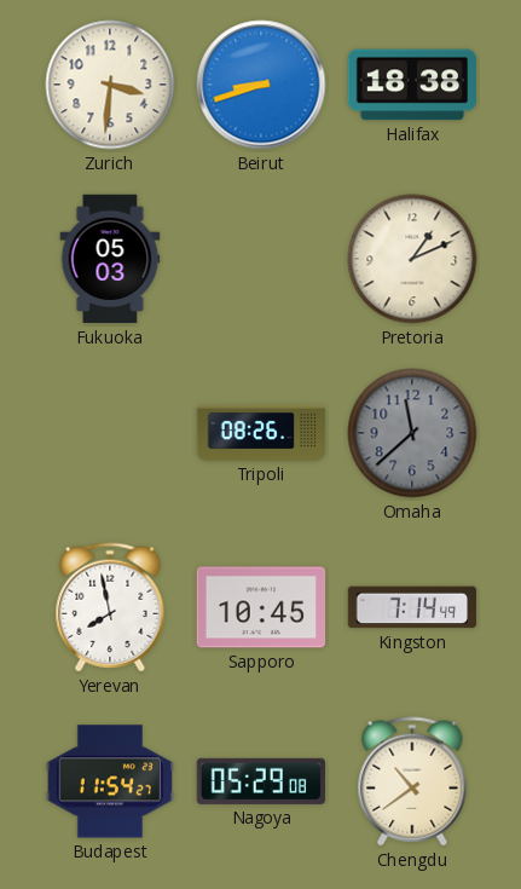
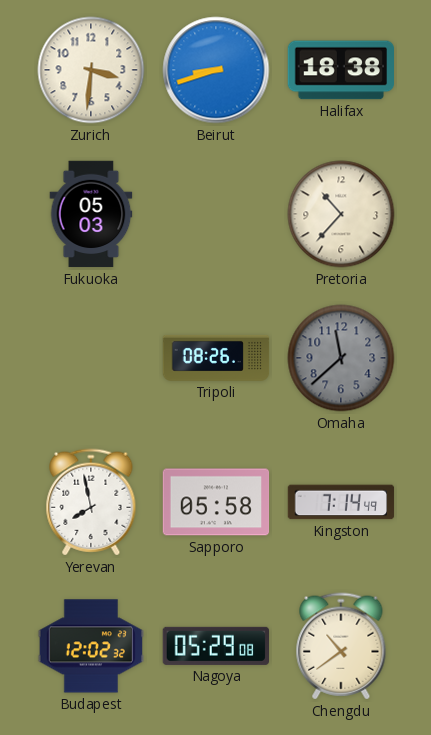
Pretoria: 1:11 -> 10:37
Sapporo: 10:45 -> 05:58
Budapest: 11:54 -> 12:02
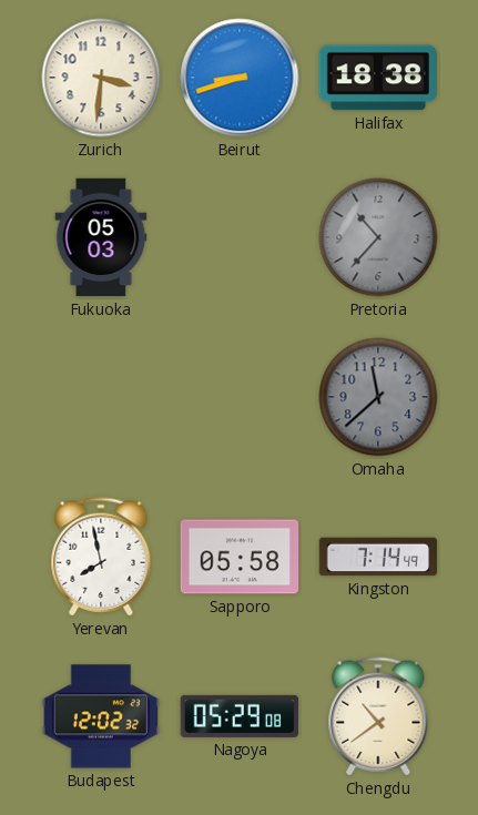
Pretoria dial: cream -> grey
Tripoli: 08:26 -> none
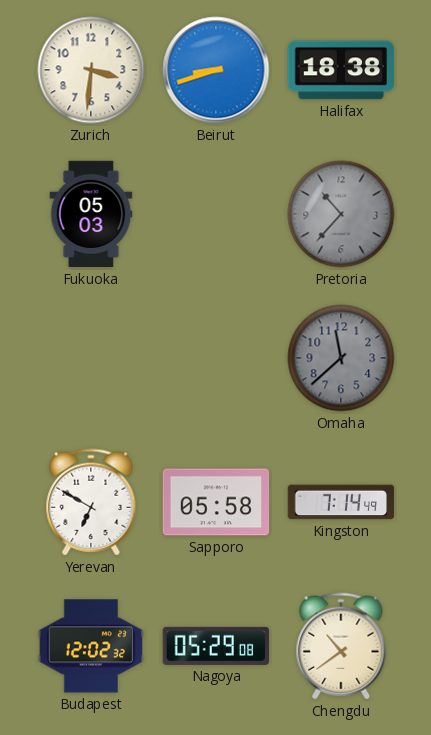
Yerevan: 7:58 -> 6:50
